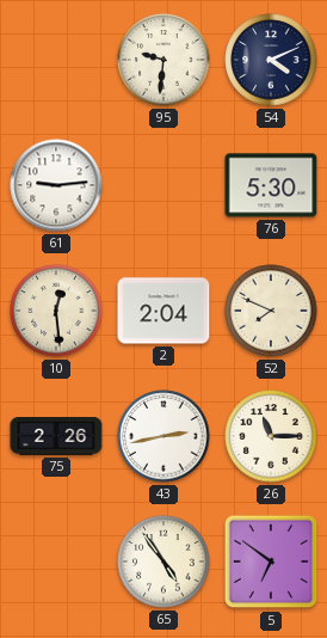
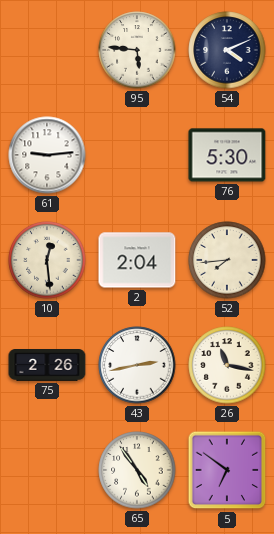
95: 9:31 -> 5:46
52: 7:49 -> 7:44
26: 11:15 -> 11:17
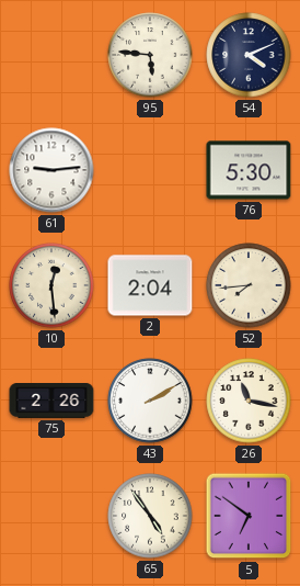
43: 2:43 -> 2:10
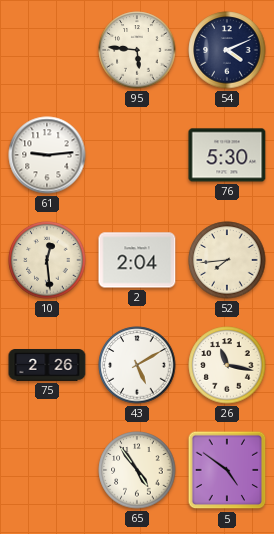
43: 2:10 -> 5:10
5: 6:51 -> 4:51
